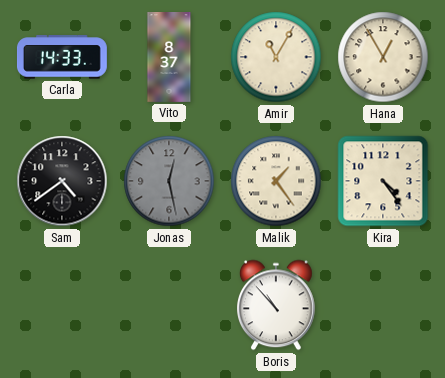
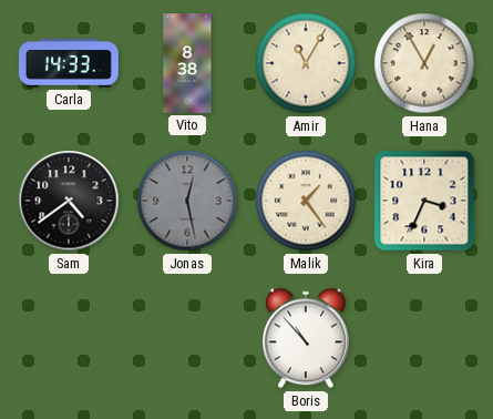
Vito: 8:37 -> 8:38
Kira: 4:24 -> 3:34
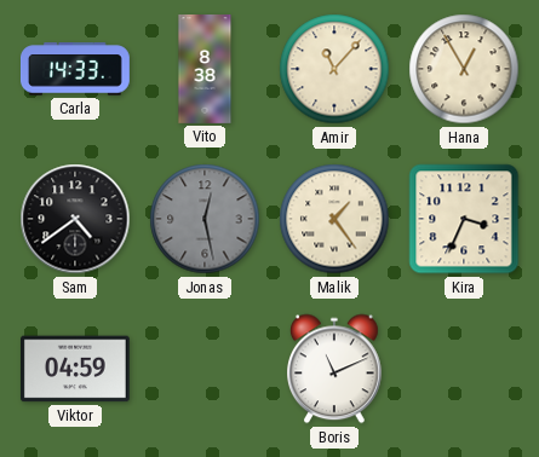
Amir: 11:05 -> 11:07
Viktor: none -> 04:59
Boris: 10:53 -> 11:11
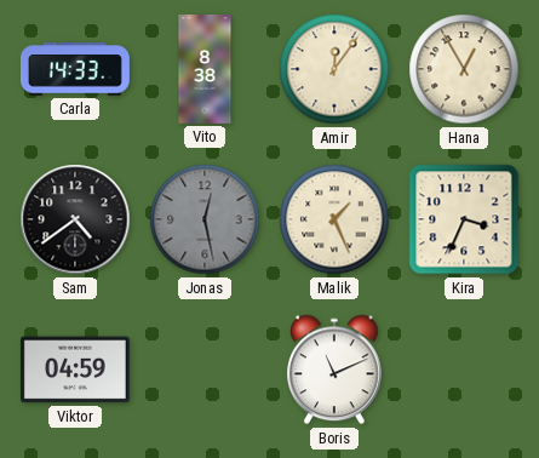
Amir: 11:07 -> 12:06
Malik: 1:24 -> 1:26
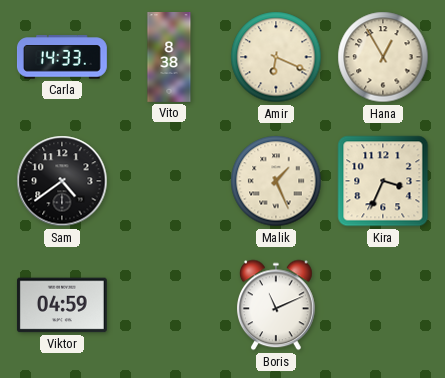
Amir: 12:06 -> 6:19
Jonas: 12:28 -> none
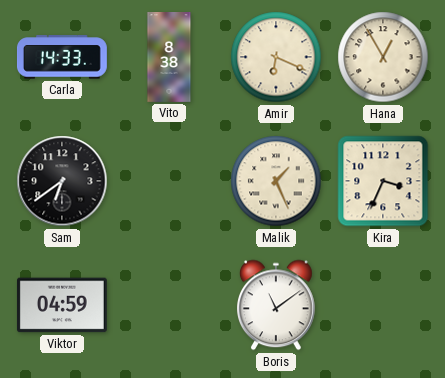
Sam: 4:39 -> 6:39
Boris: 11:11 -> 11:09
